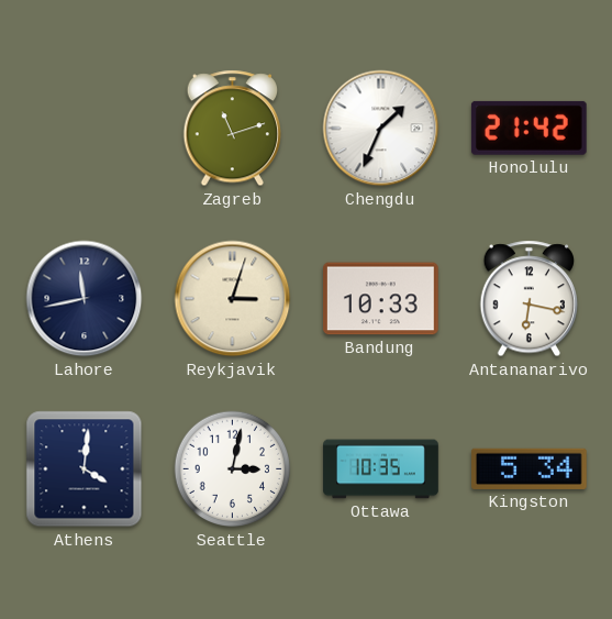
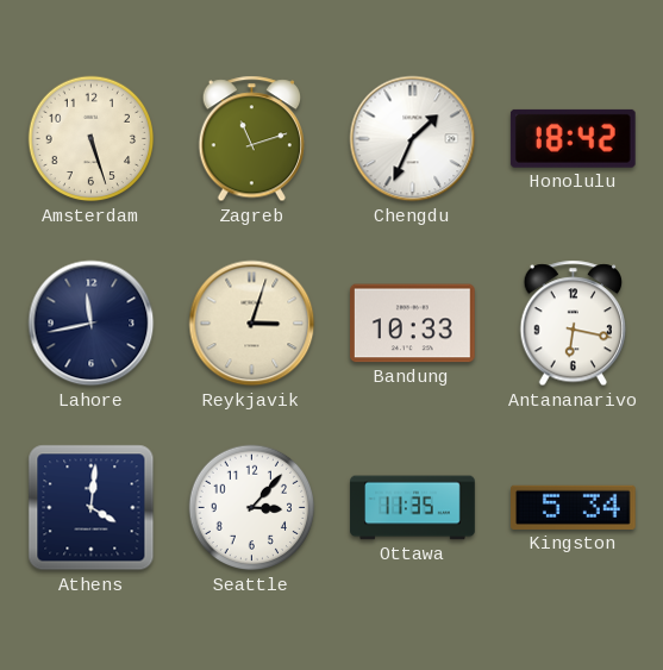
Amsterdam: none -> 5:27
Honolulu: 21:42 -> 18:42
Seattle: 3:02 -> 3:07
Ottawa: 10:35 -> 11:35
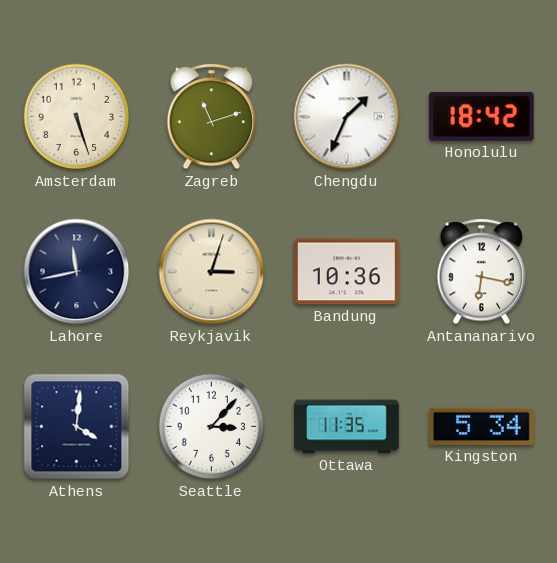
Bandung: 10:33 -> 10:36
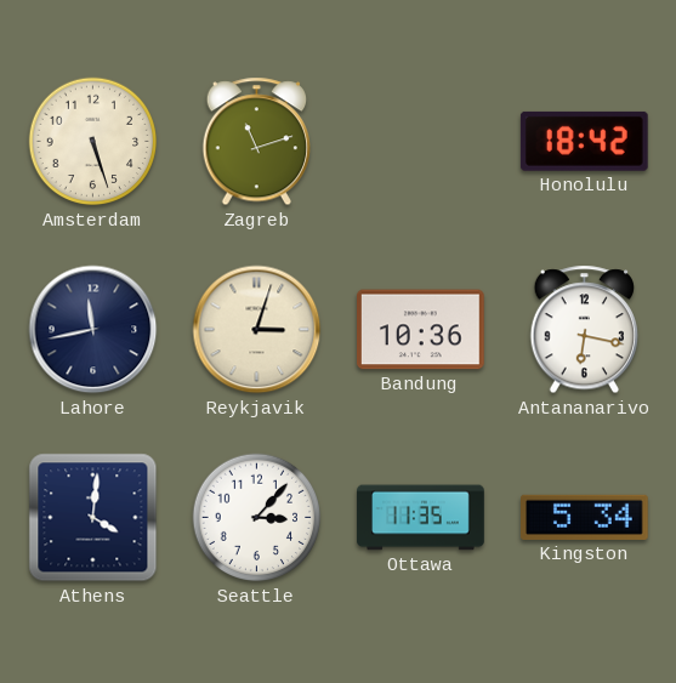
Chengdu: 1:34 -> none
